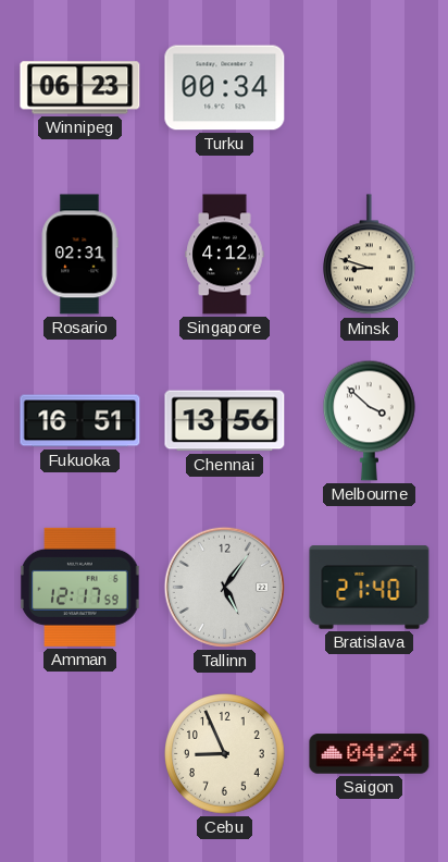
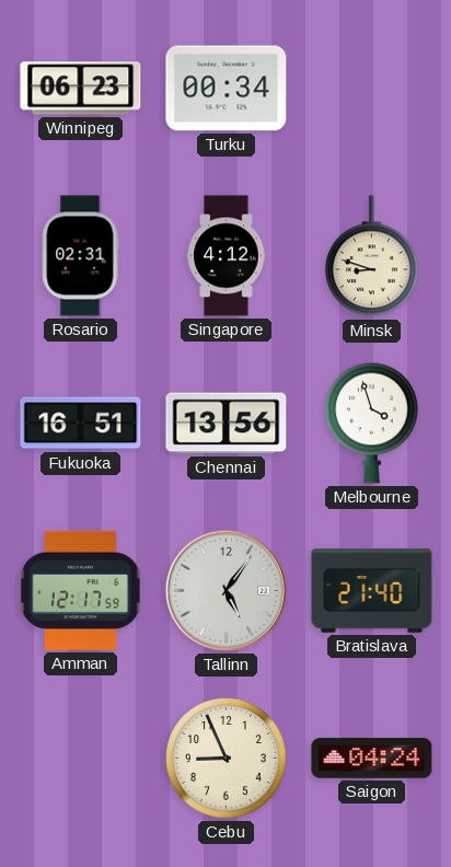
Melbourne: 3:52 -> 3:57
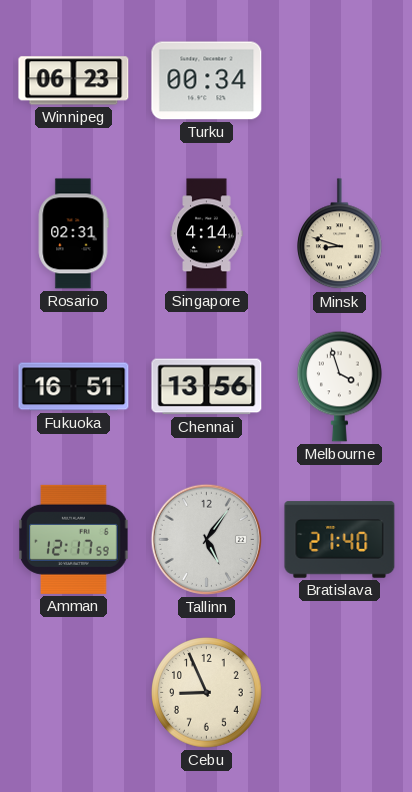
Singapore: 4:12 -> 4:14
Saigon: 04:24 -> none
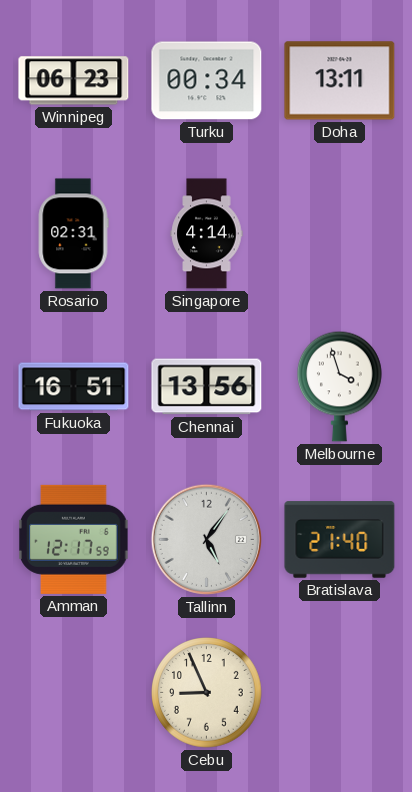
Doha: none -> 13:11
Minsk: 8:48 -> none
